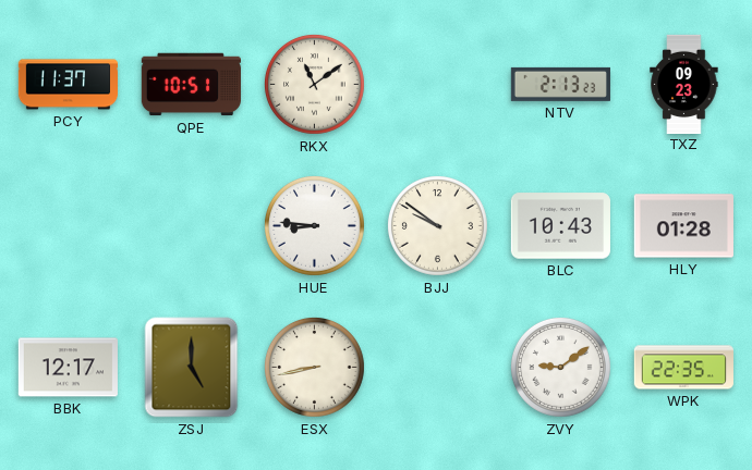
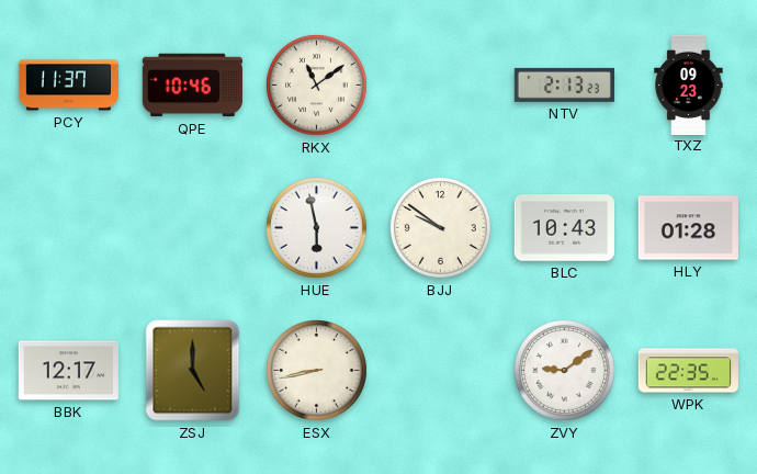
QPE: 10:51 -> 10:46
HUE: 8:46 -> 5:58
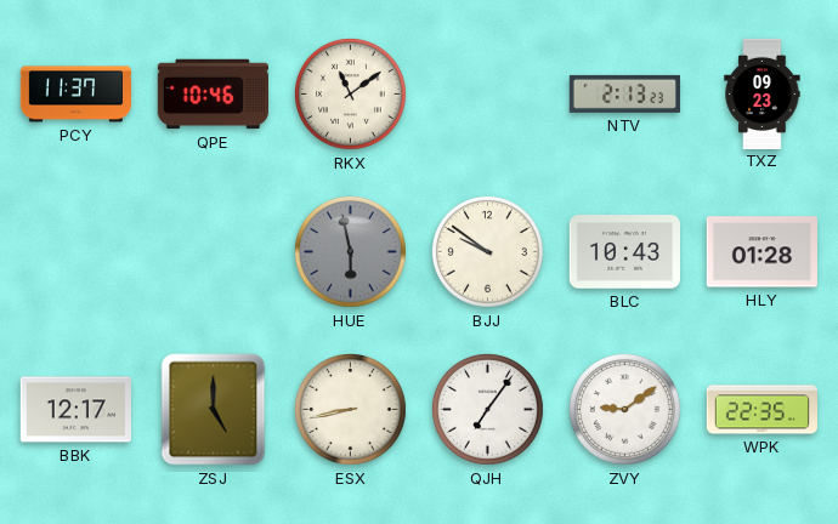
HUE dial: white -> grey
QJH: none -> 7:06
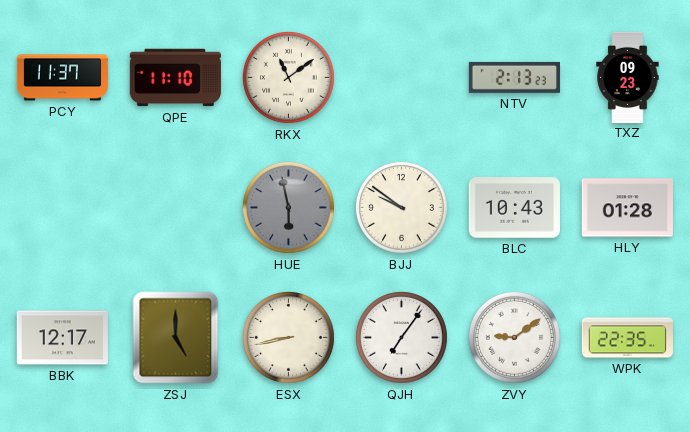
QPE: 10:46 -> 11:10
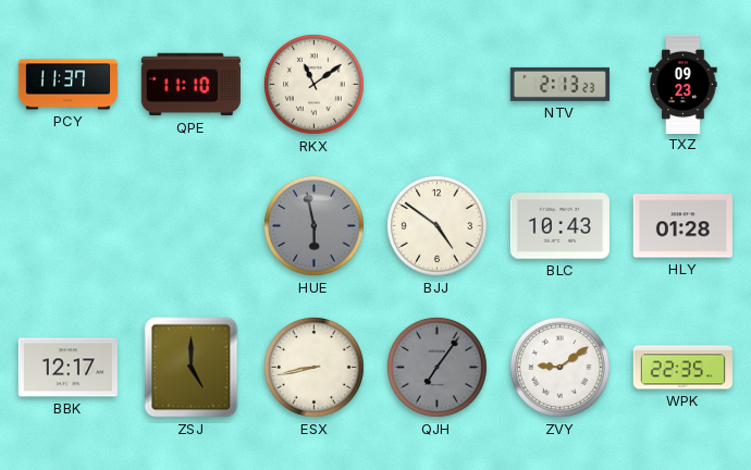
BJJ: 9:51 -> 4:51
QJH dial: white -> grey
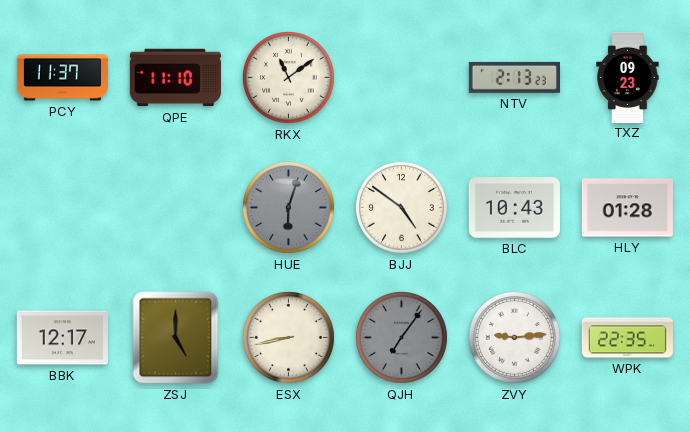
HUE: 5:58 -> 6:03
ZVY: 9:09 -> 9:14
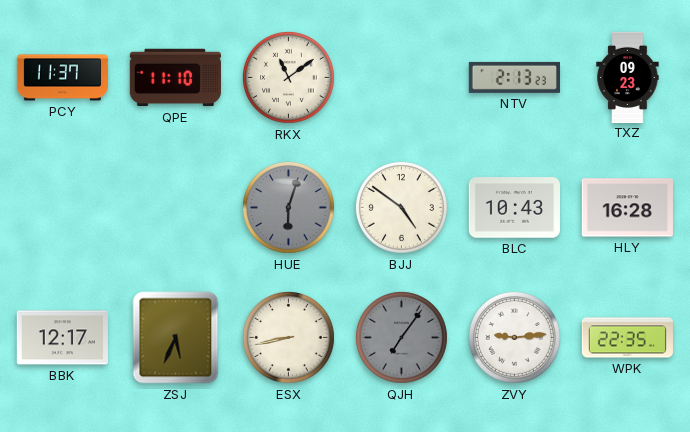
HLY: 01:28 -> 16:28
ZSJ: 5:00 -> 5:34
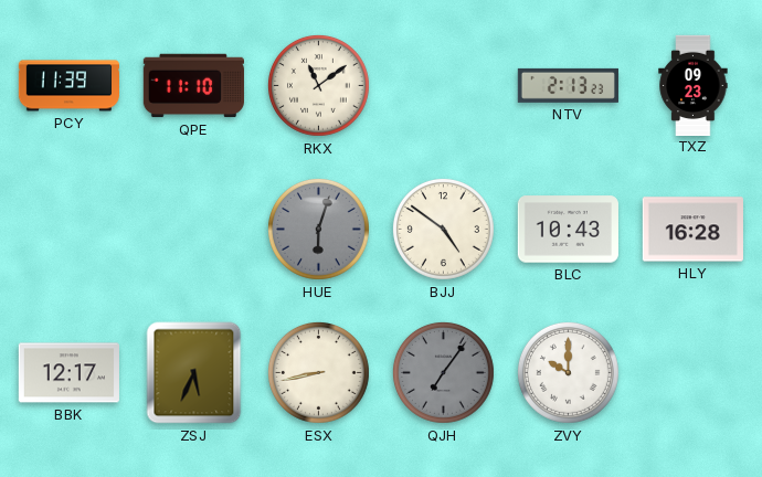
PCY: 11:37 -> 11:39
ZVY: 9:14 -> 10:00
WPK: 22:35 -> none
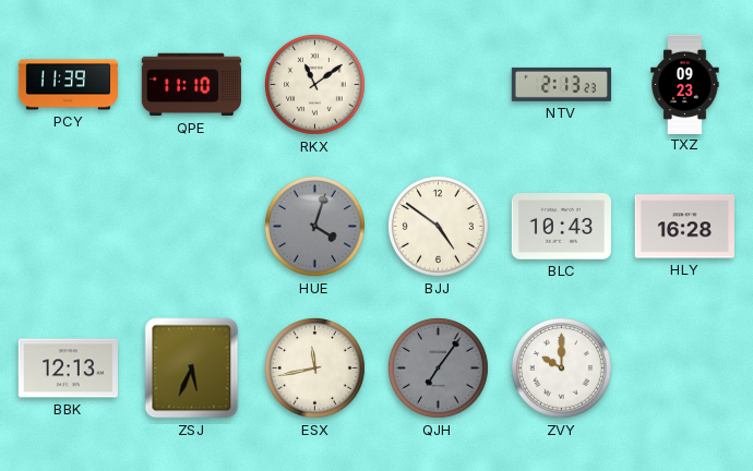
HUE: 6:03 -> 4:03
BBK: 12:17 -> 12:13
ESX: 8:43 -> 11:43
